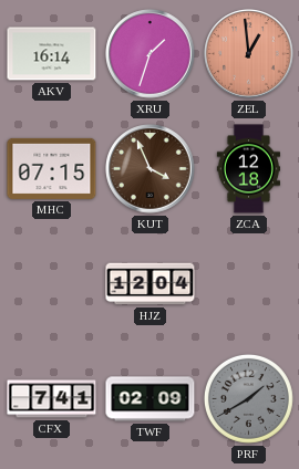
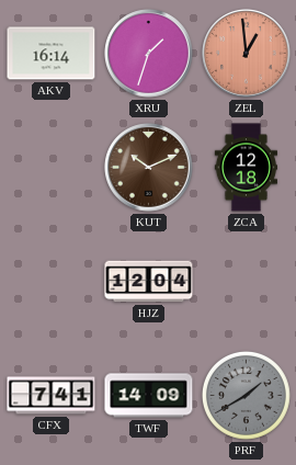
MHC: 07:15 -> none
KUT: 3:56 -> 10:11
TWF: 02:09 -> 14:09
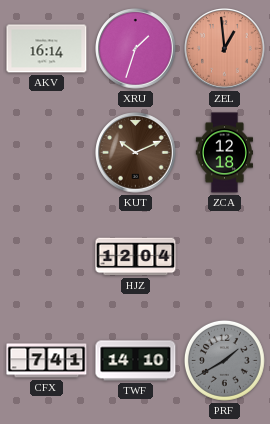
TWF: 14:09 -> 14:10
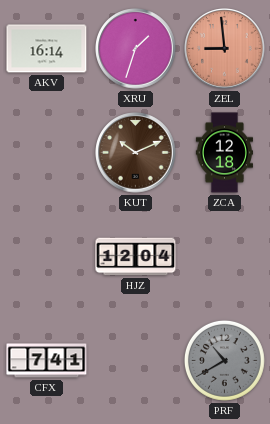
ZEL: 12:59 -> 8:59
TWF: 14:10 -> none
PRF: 1:40 -> 10:40
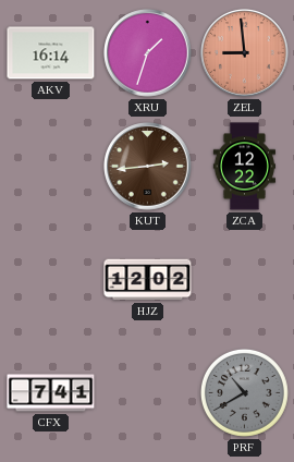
KUT: 10:11 -> 2:44
ZCA: 12:18 -> 12:22
HJZ: 12:04 -> 12:02
